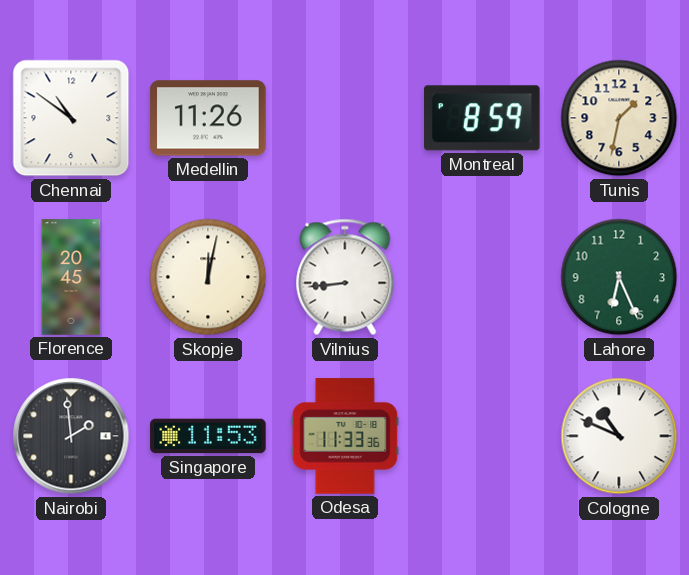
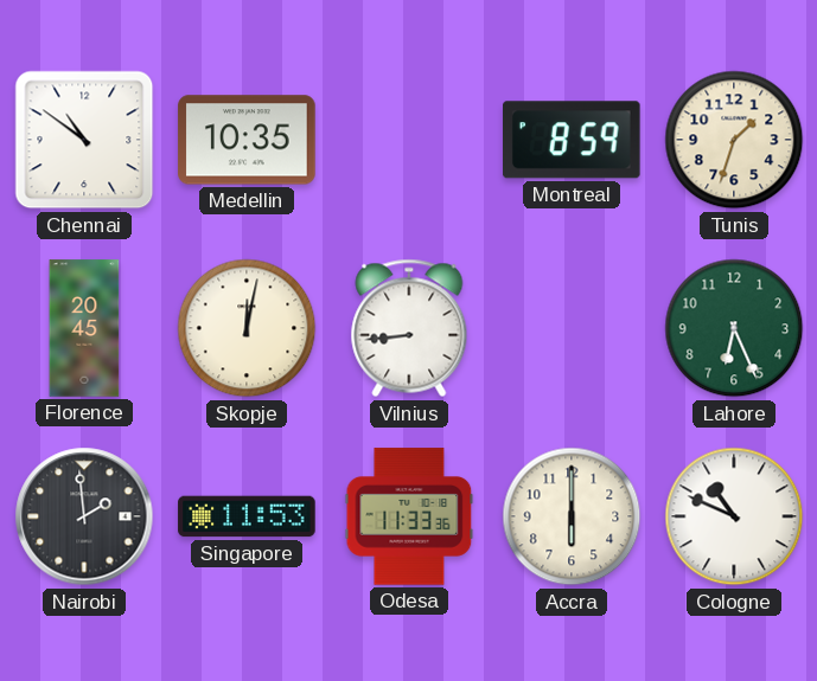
Medellin: 11:26 -> 10:35
Tunis: 1:32 -> 1:33
Accra: none -> 6:00
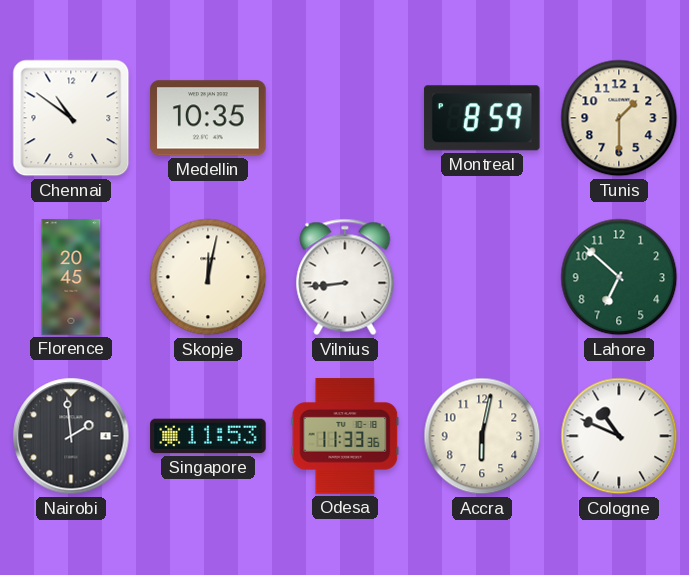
Tunis: 1:33 -> 1:30
Lahore: 6:26 -> 6:52
Accra: 6:00 -> 6:02
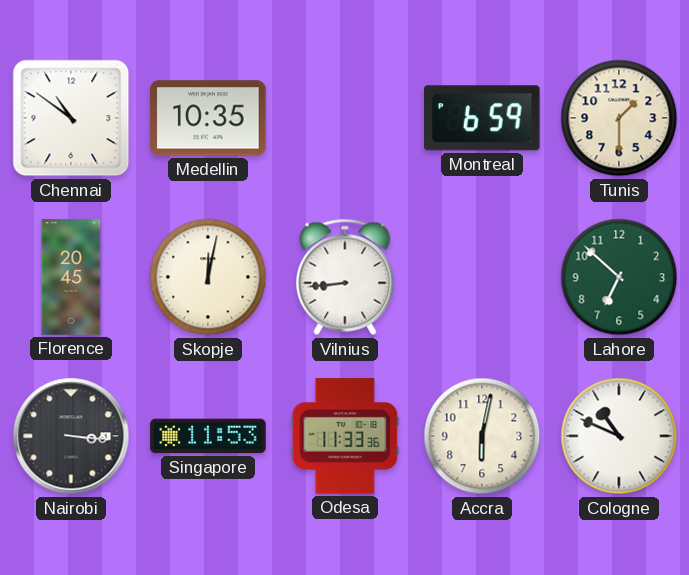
Montreal: 8:59 -> 6:59
Nairobi: 1:59 -> 3:16
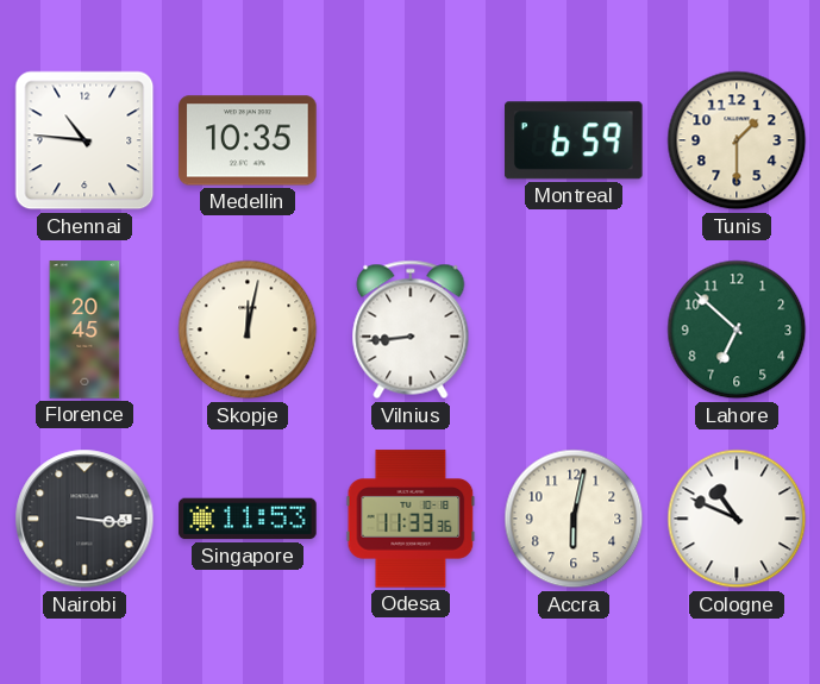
Chennai: 10:51 -> 10:46
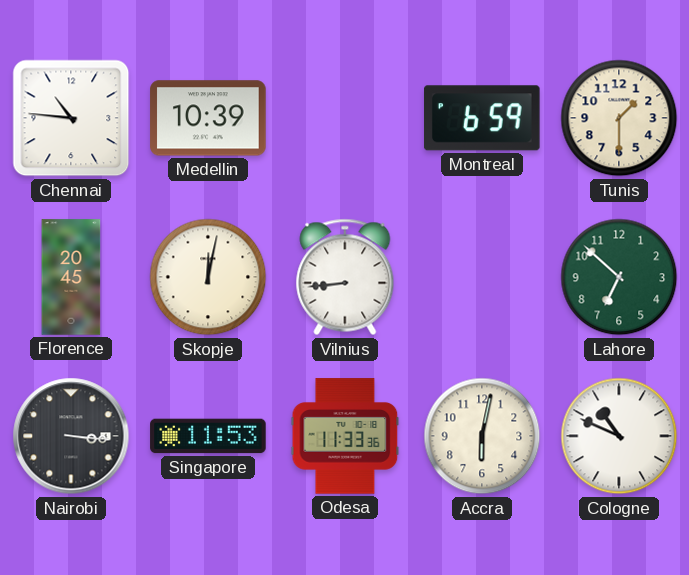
Medellin: 10:35 -> 10:39
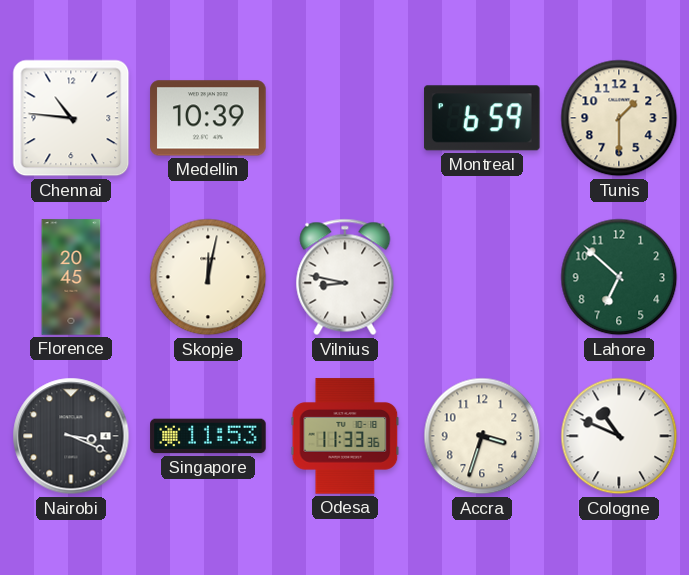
Vilnius: 8:44 -> 8:47
Nairobi: 3:16 -> 3:19
Accra: 6:02 -> 3:33
